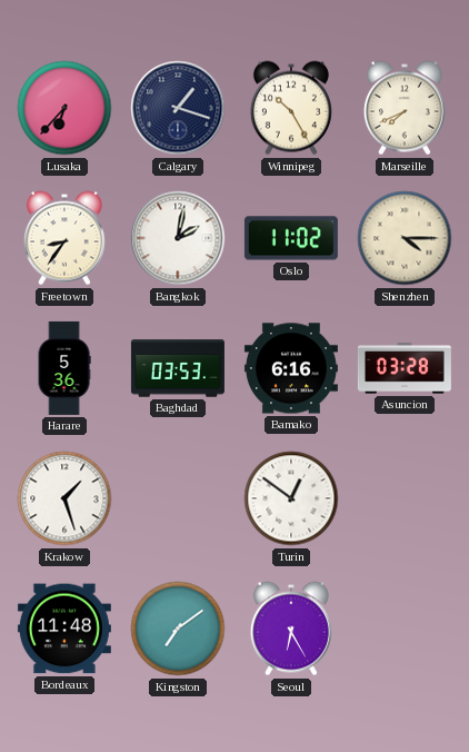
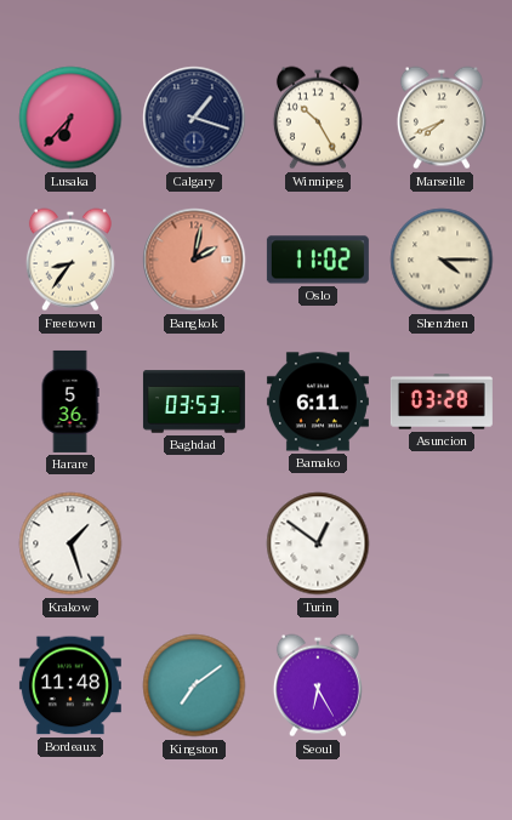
Bangkok dial: white -> salmon
Bamako: 6:16 -> 6:11
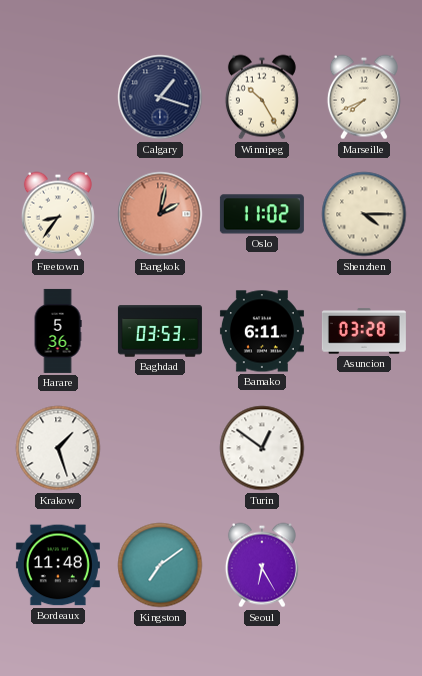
Lusaka: 6:37 -> none
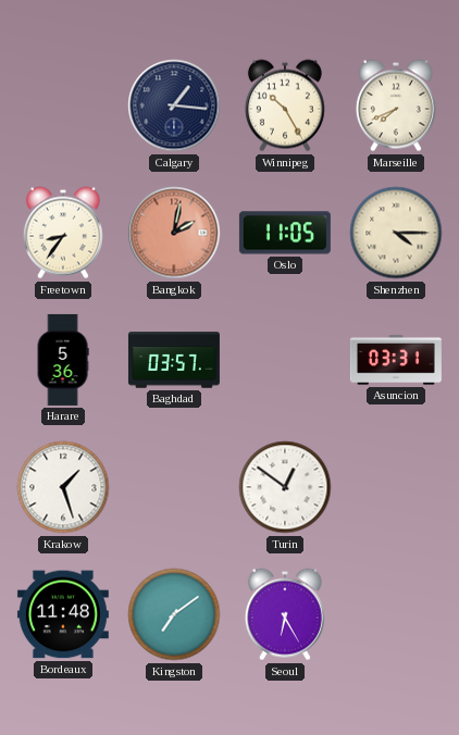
Calgary: 1:18 -> 1:16
Oslo: 11:02 -> 11:05
Baghdad: 03:53 -> 03:57
Bamako: 6:11 -> none
Asuncion: 03:28 -> 03:31
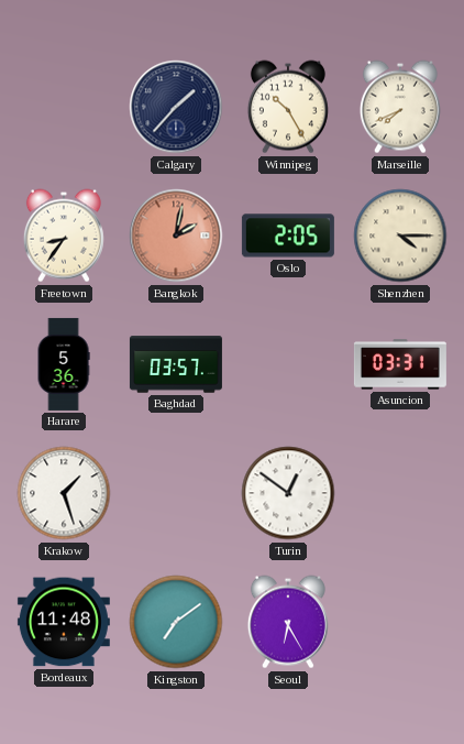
Calgary: 1:16 -> 1:37
Oslo: 11:05 -> 2:05
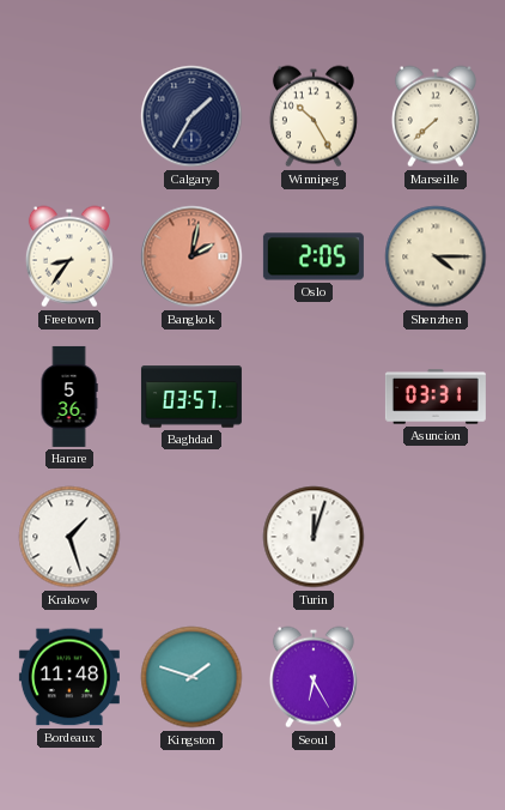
Calgary: 1:37 -> 1:35
Marseille: 7:41 -> 7:38
Turin: 12:51 -> 12:03
Kingston: 7:09 -> 1:48
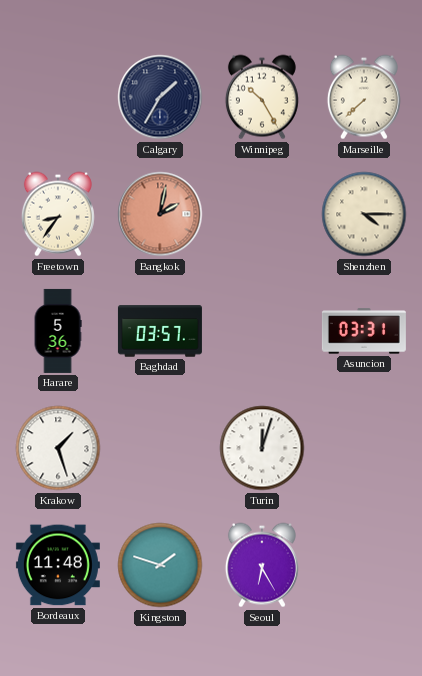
Oslo: 2:05 -> none
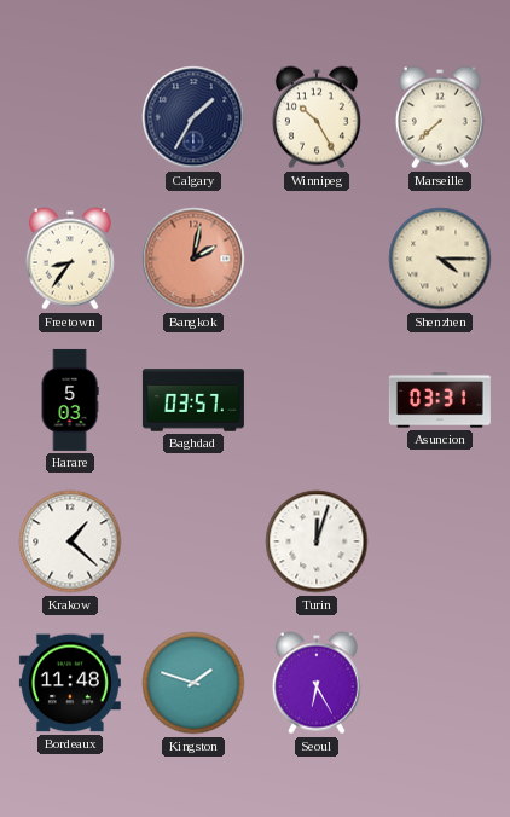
Harare: 5:36 -> 5:03
Krakow: 1:27 -> 1:22
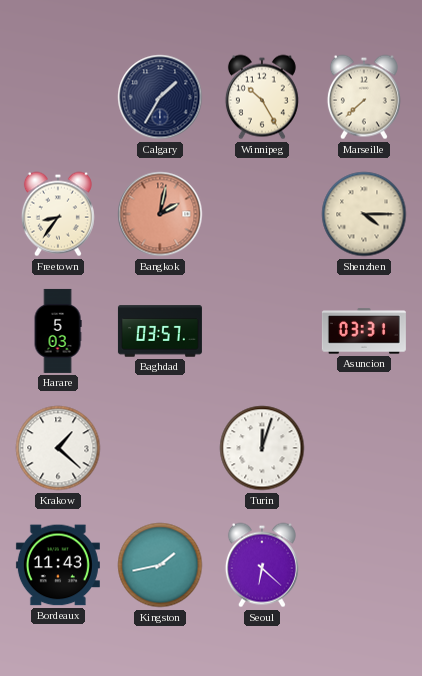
Bordeaux: 11:48 -> 11:43
Kingston: 1:48 -> 1:43
Seoul: 6:25 -> 6:22
